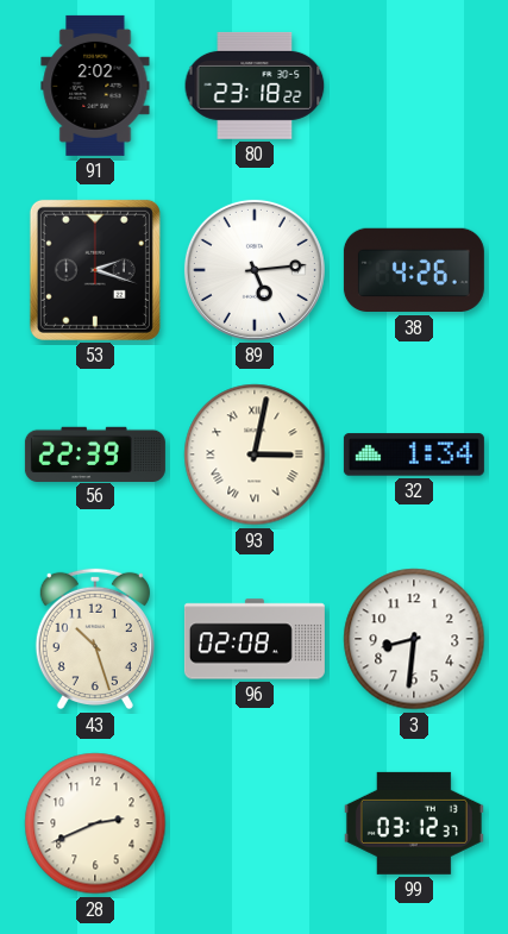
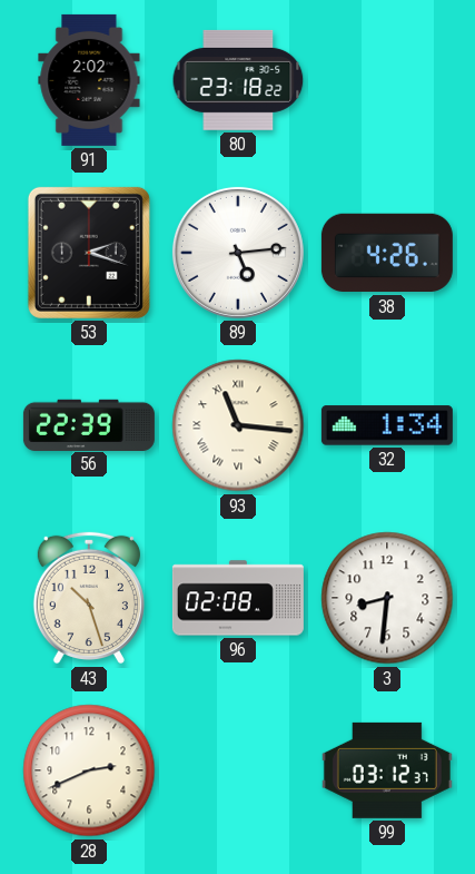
93: 3:02 -> 11:16
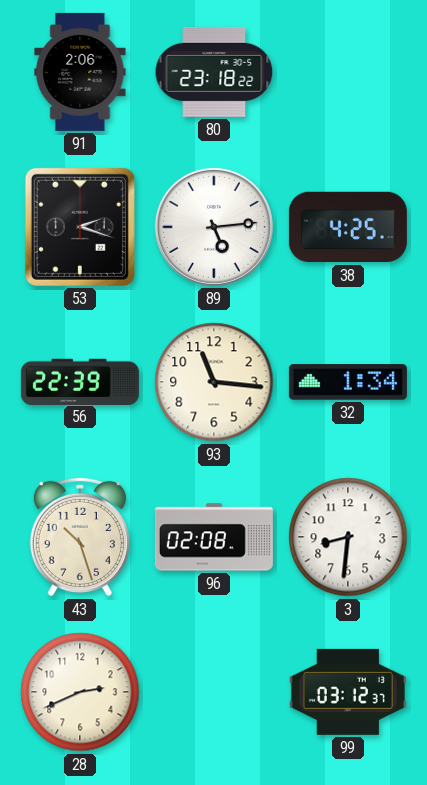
91: 2:02 -> 2:06
38: 4:26 -> 4:25
93 numerals: Roman -> Arabic
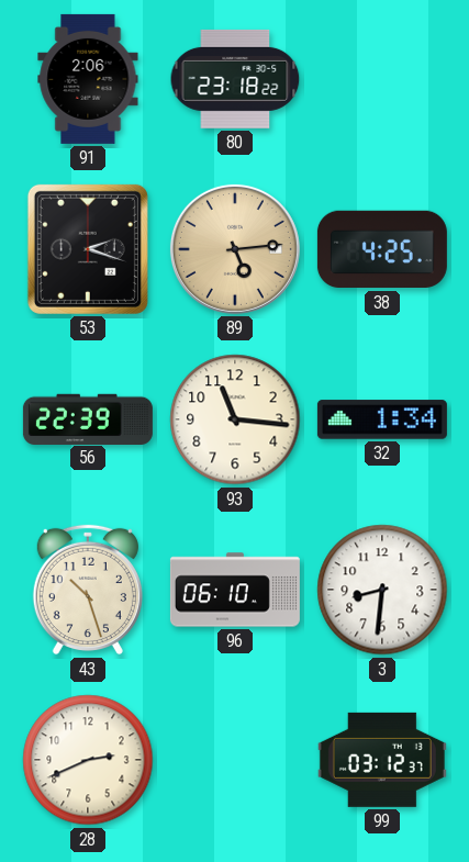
89 dial: white -> champagne
96: 02:08 -> 06:10
